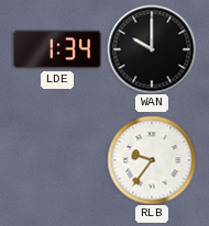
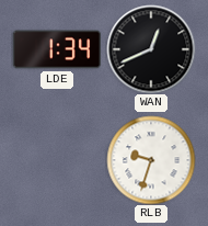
WAN: 10:00 -> 12:41
RLB: 9:36 -> 9:33
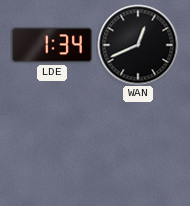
RLB: 9:33 -> none
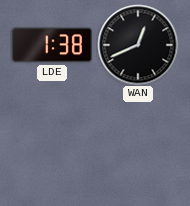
LDE: 1:34 -> 1:38
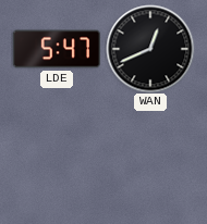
LDE: 1:38 -> 5:47
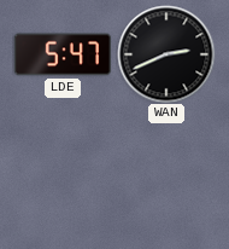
WAN: 12:41 -> 2:41
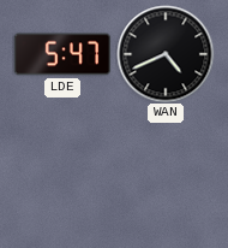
WAN: 2:41 -> 4:41
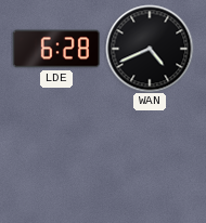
LDE: 5:47 -> 6:28
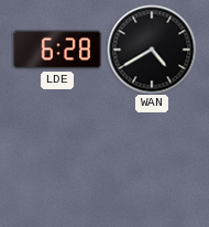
WAN: 4:41 -> 4:40
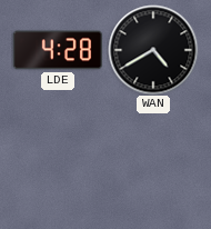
LDE: 6:28 -> 4:28
